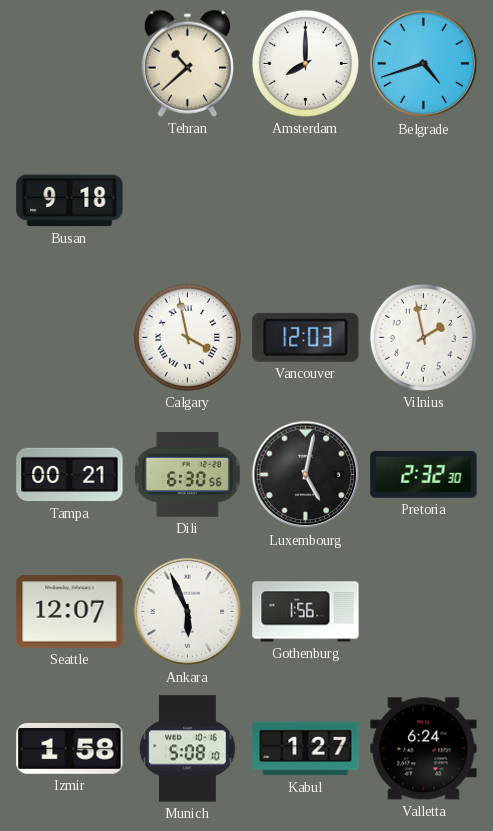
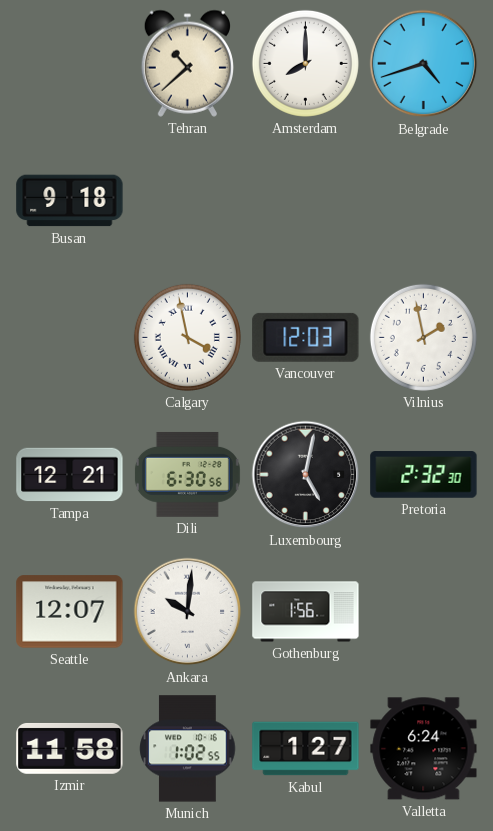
Tampa: 00:21 -> 12:21
Ankara: 5:56 -> 10:01
Izmir: 1:58 -> 11:58
Munich: 5:08 -> 1:02
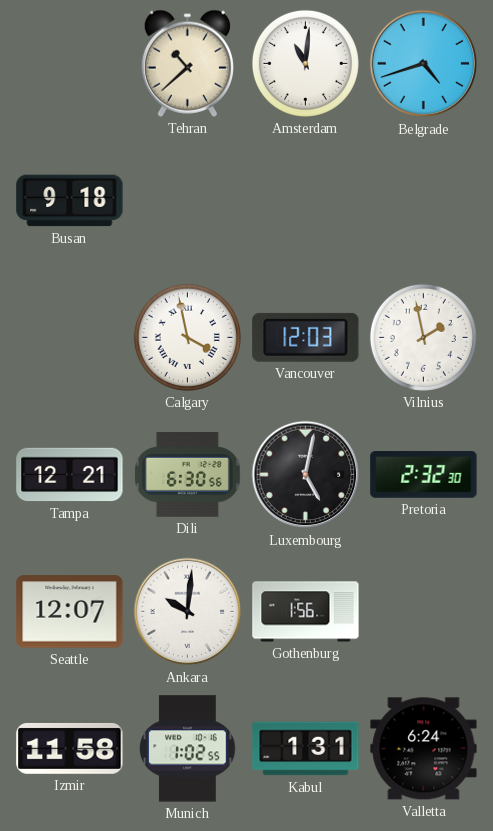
Amsterdam: 8:00 -> 11:01
Kabul: 1:27 -> 1:31
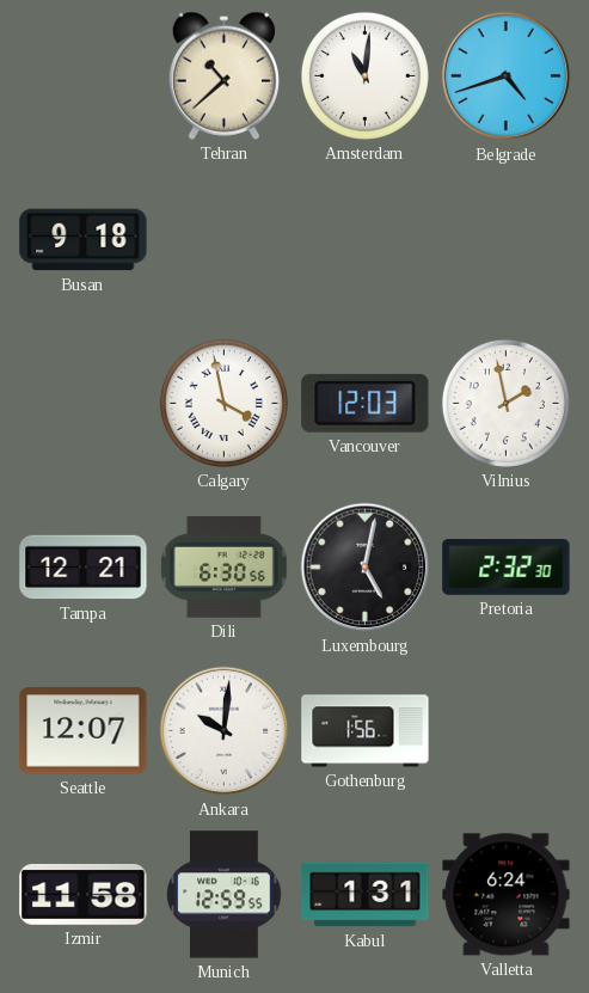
Munich: 1:02 -> 12:59
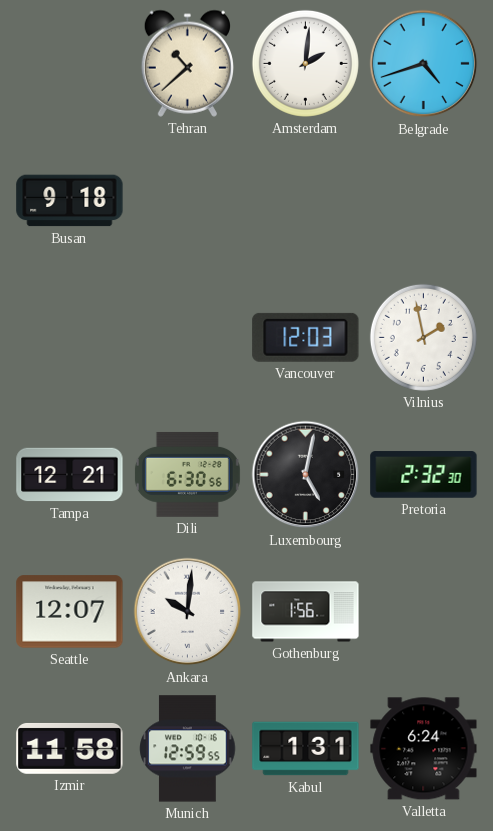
Amsterdam: 11:01 -> 2:01
Calgary: 3:58 -> none
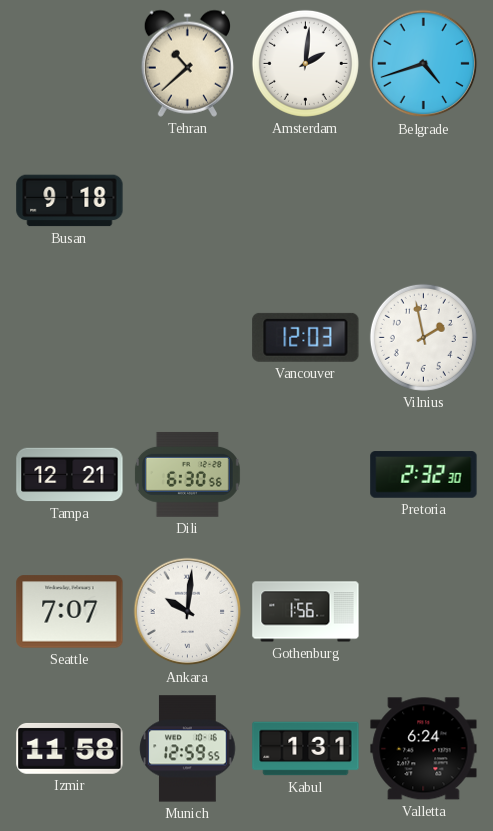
Luxembourg: 5:02 -> none
Seattle: 12:07 -> 7:07
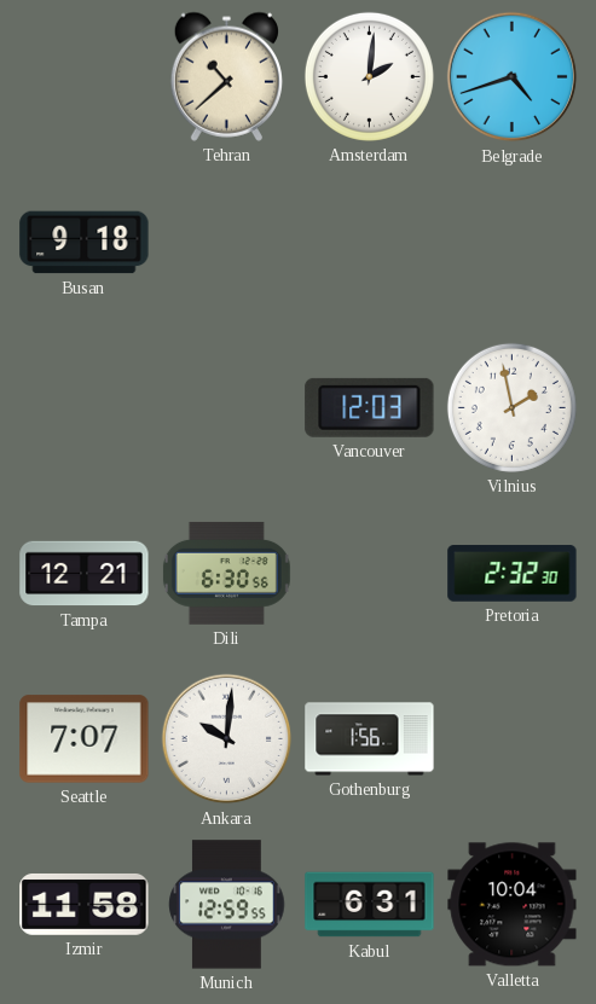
Kabul: 1:31 -> 6:31
Valletta: 6:24 -> 10:04
